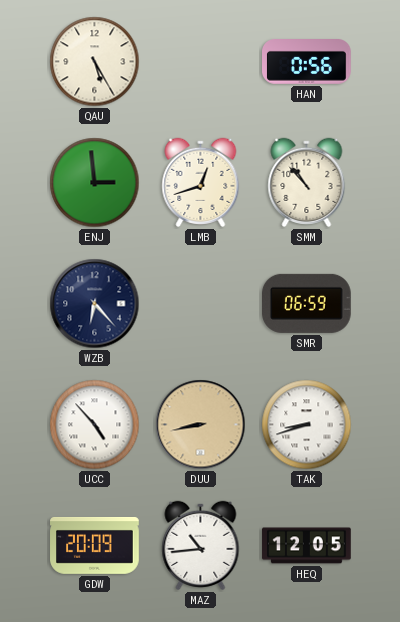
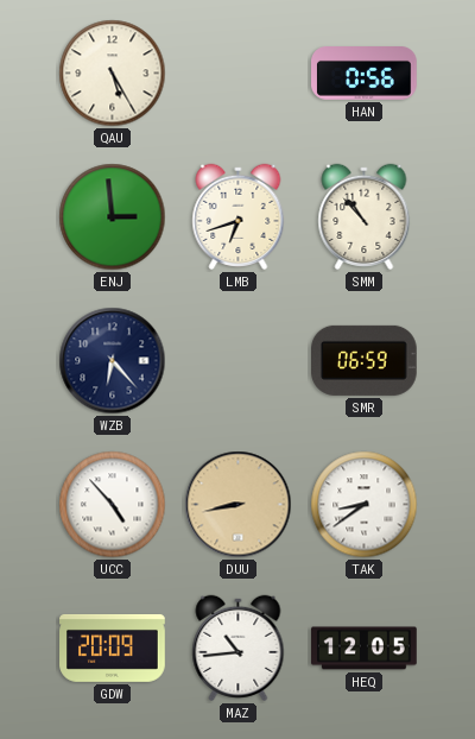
LMB: 12:42 -> 6:42
TAK: 8:42 -> 8:39
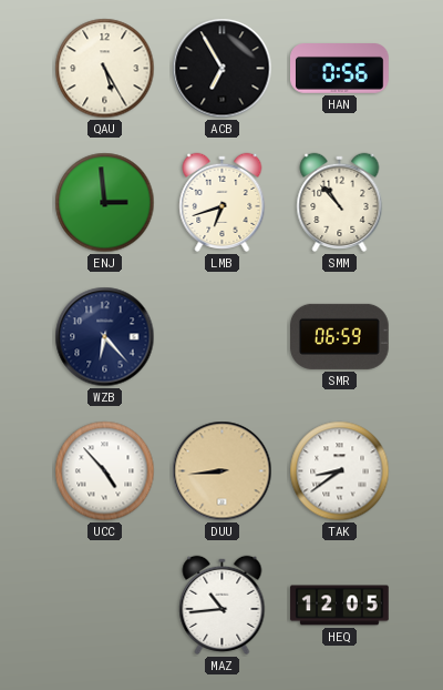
ACB: none -> 6:55
DUU: 8:43 -> 8:44
GDW: 20:09 -> none
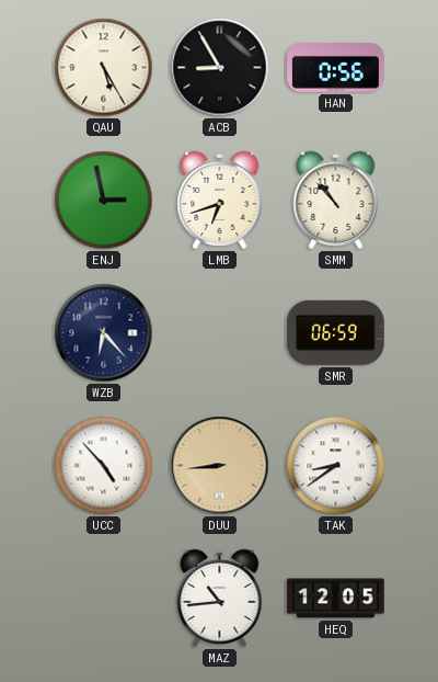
ACB: 6:55 -> 8:55
ENJ: 2:59 -> 2:58
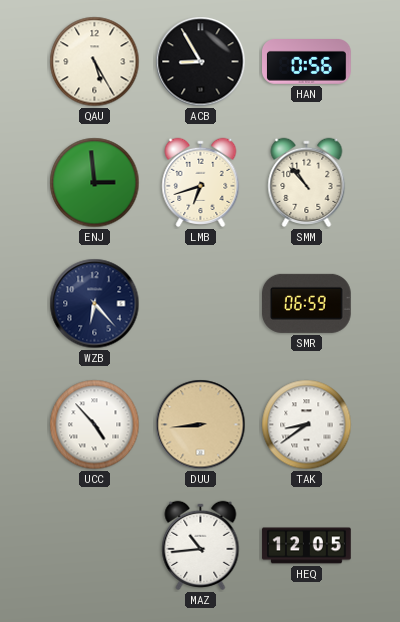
ENJ: 2:58 -> 2:59
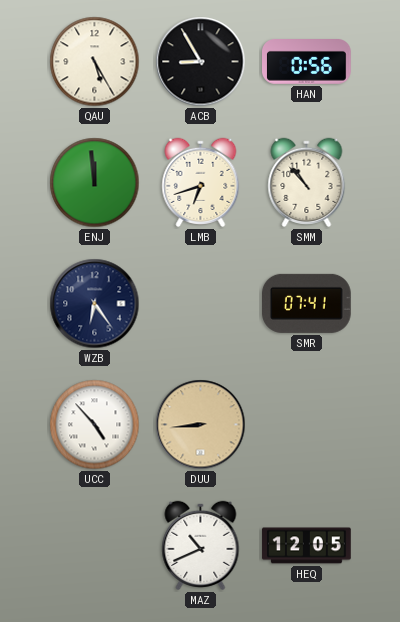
ENJ: 2:59 -> 11:59
WZB: 6:23 -> 6:24
SMR: 06:59 -> 07:41
TAK: 8:39 -> none
MAZ: 10:44 -> 10:41
